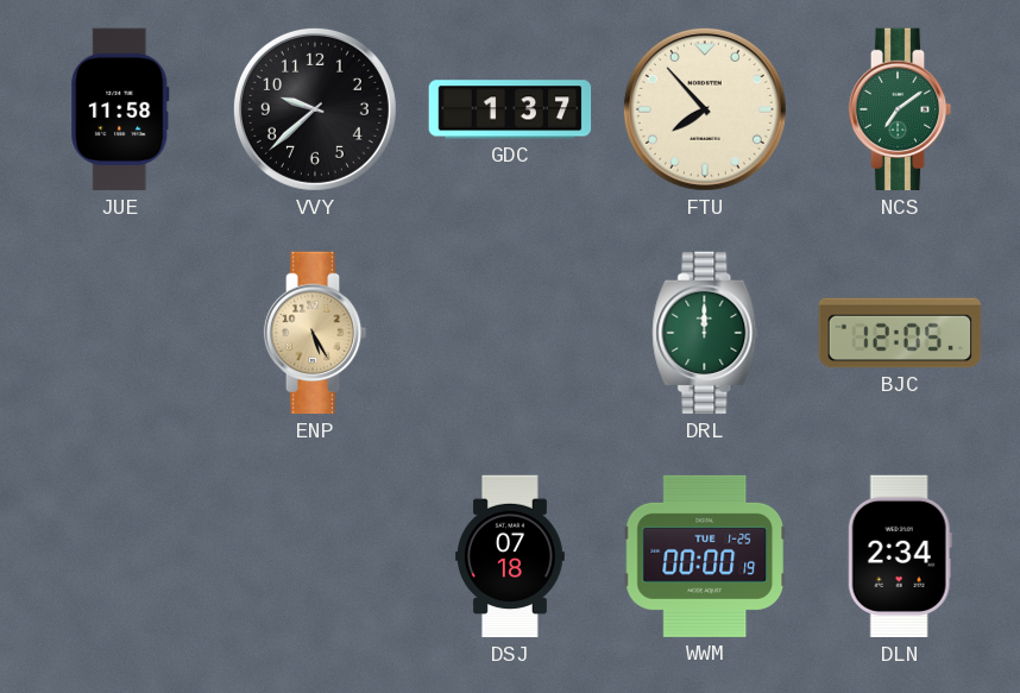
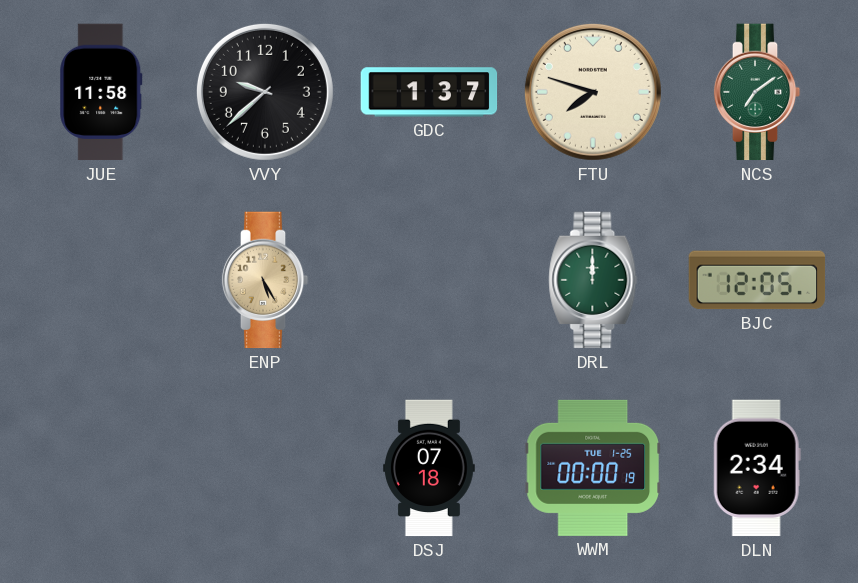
FTU: 7:53 -> 7:48
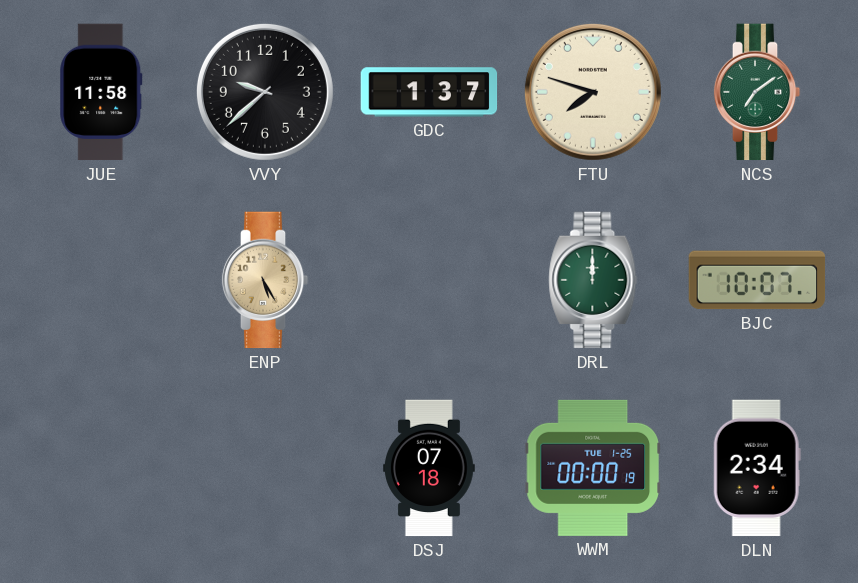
BJC: 12:05 -> 10:07
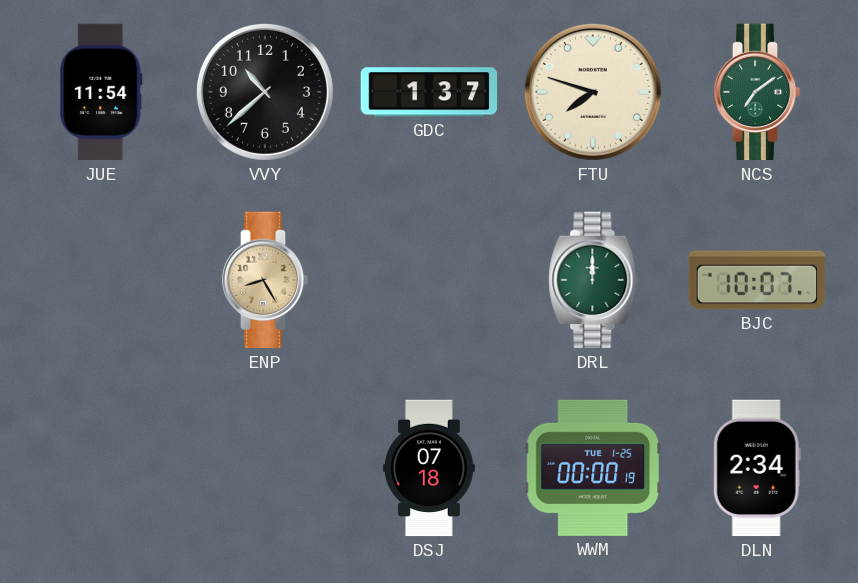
JUE: 11:58 -> 11:54
VVY: 9:38 -> 10:38
ENP: 5:25 -> 8:25
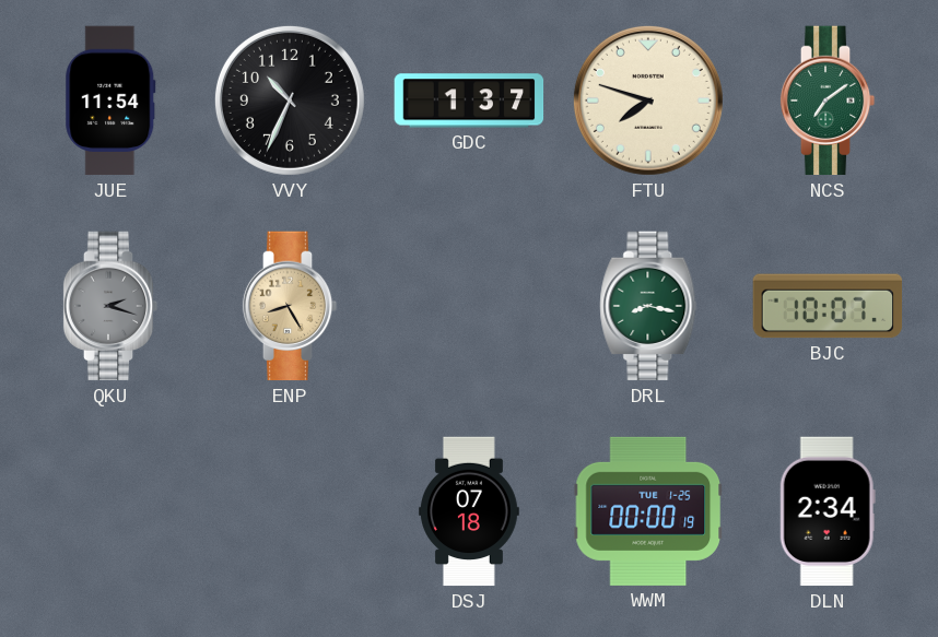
VVY: 10:38 -> 10:34
QKU: none -> 2:18
DRL: 12:00 -> 8:17
